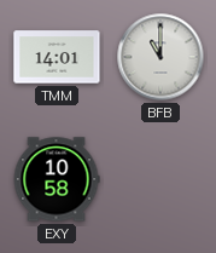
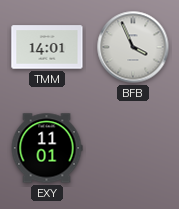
BFB: 11:00 -> 3:56
EXY: 10:58 -> 11:01
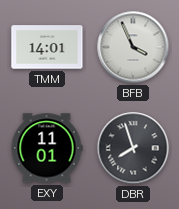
DBR: none -> 7:57
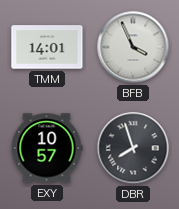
EXY: 11:01 -> 10:57
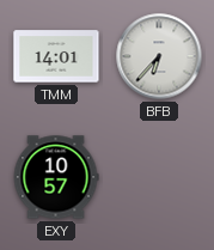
BFB: 3:56 -> 6:37
DBR: 7:57 -> none
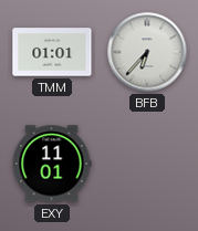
TMM: 14:01 -> 01:01
EXY: 10:57 -> 11:01
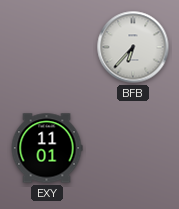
TMM: 01:01 -> none
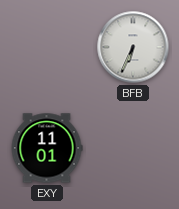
BFB: 6:37 -> 6:34
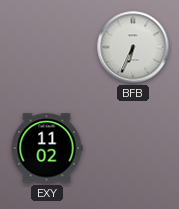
EXY: 11:01 -> 11:02
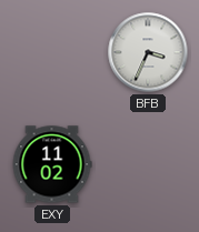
BFB: 6:34 -> 3:34
